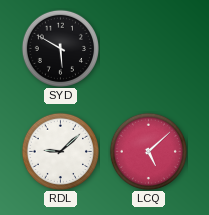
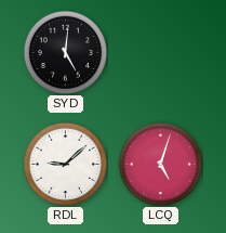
SYD: 5:50 -> 5:01
LCQ: 5:08 -> 5:03
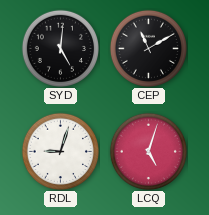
CEP: none -> 11:10
RDL: 9:08 -> 9:03
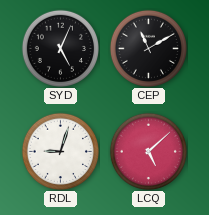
SYD: 5:01 -> 5:04
LCQ: 5:03 -> 5:08
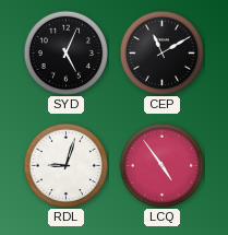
LCQ: 5:08 -> 4:54
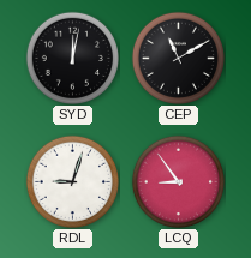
SYD: 5:04 -> 12:02
LCQ: 4:54 -> 8:54
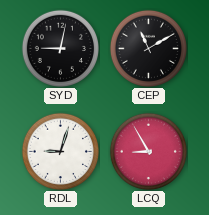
SYD: 12:02 -> 9:02
LCQ: 8:54 -> 8:55
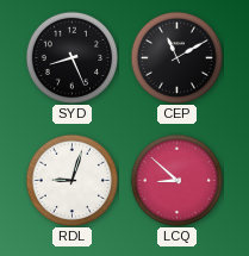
SYD: 9:02 -> 8:26
LCQ: 8:55 -> 8:52
